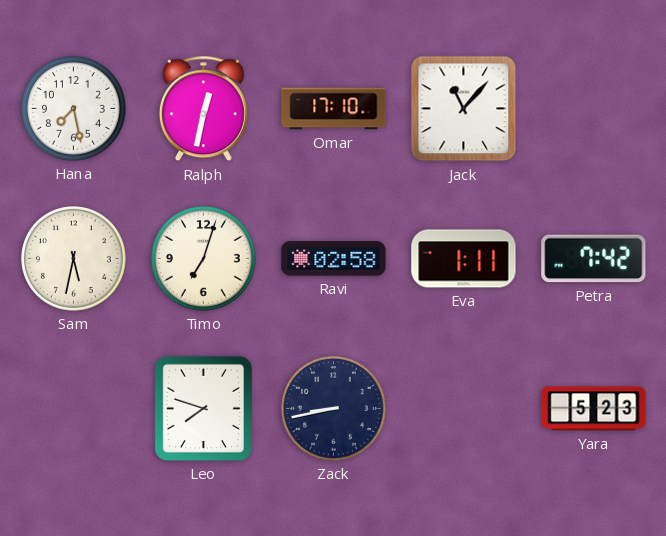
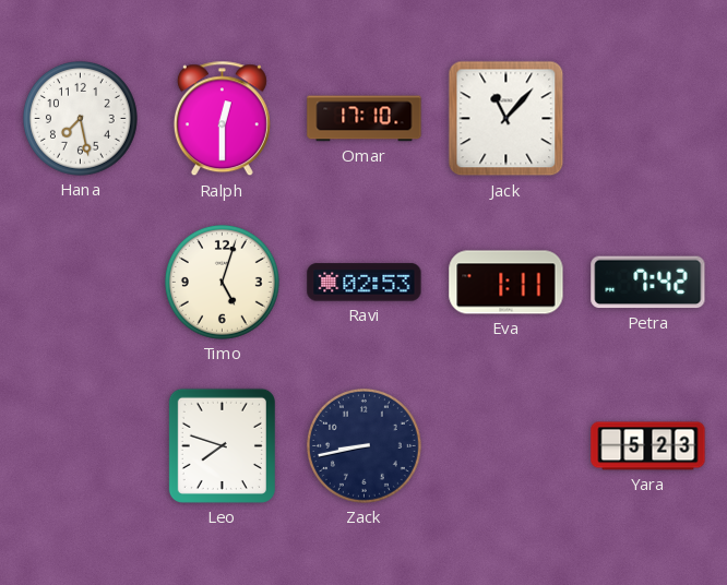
Ralph: 12:32 -> 12:30
Sam: 5:32 -> none
Timo: 7:03 -> 5:03
Ravi: 02:58 -> 02:53
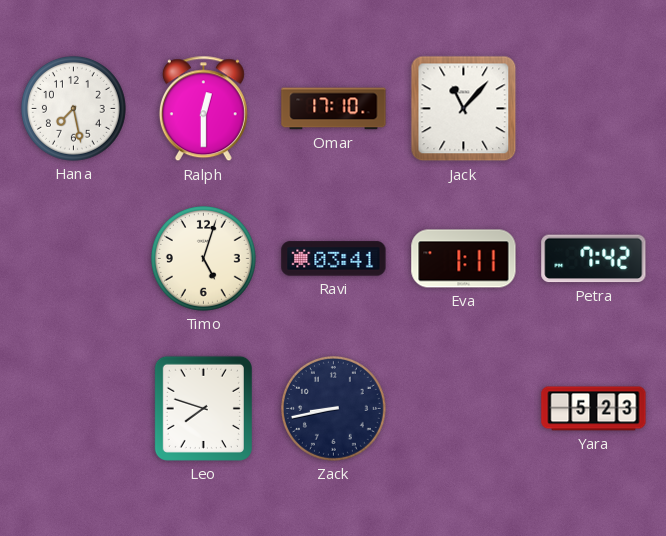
Ravi: 02:53 -> 03:41
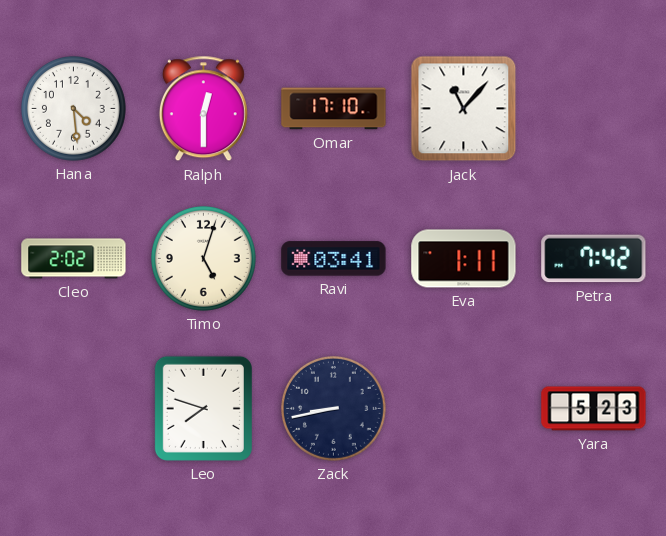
Hana: 7:28 -> 4:29
Cleo: none -> 2:02
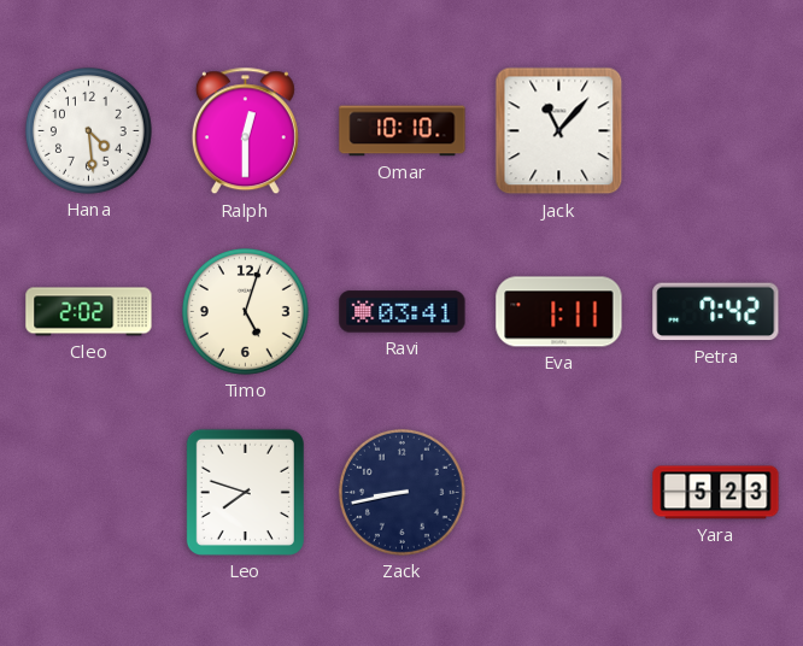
Omar: 17:10 -> 10:10
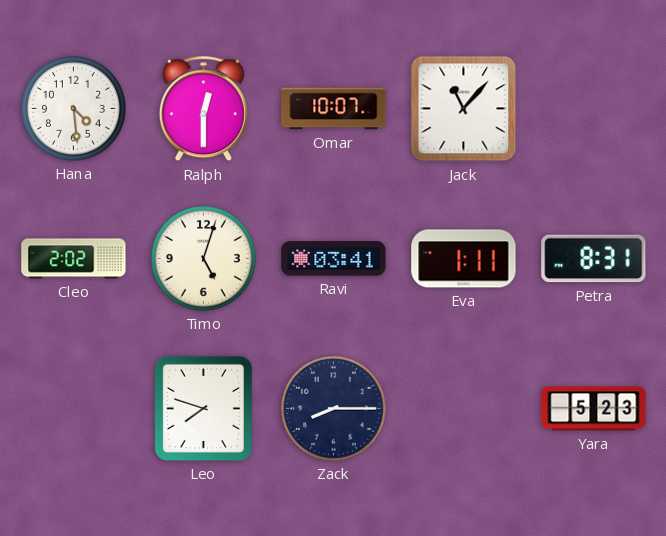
Omar: 10:10 -> 10:07
Petra: 7:42 -> 8:31
Zack: 8:43 -> 8:15
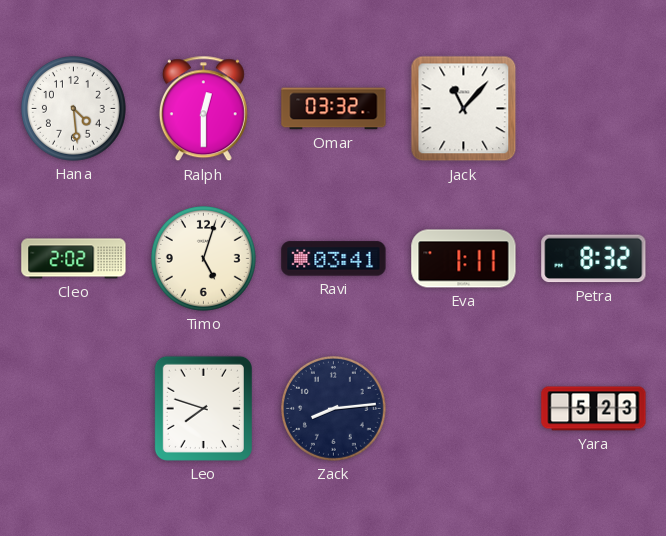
Omar: 10:07 -> 03:32
Petra: 8:31 -> 8:32
Zack: 8:15 -> 8:14
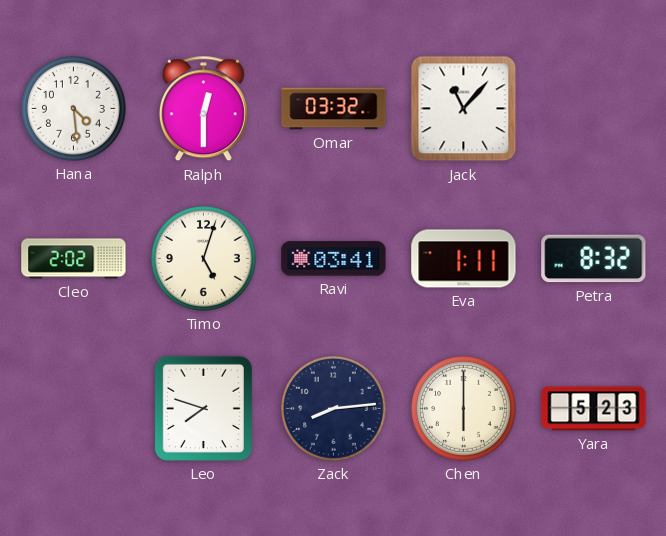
Chen: none -> 6:00
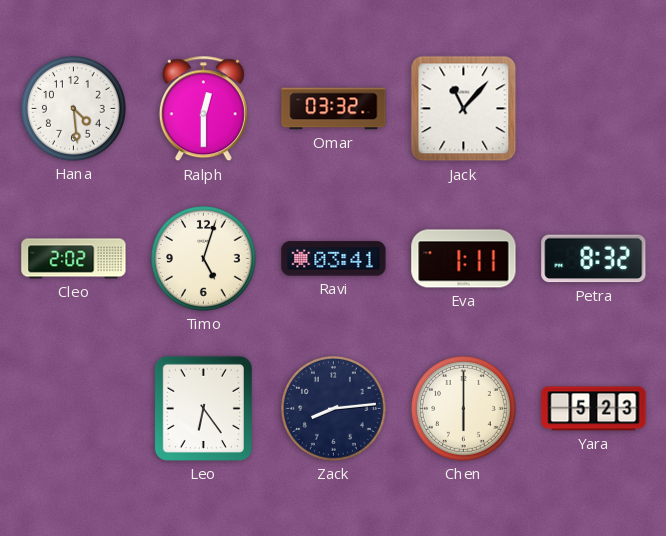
Leo: 7:48 -> 6:24
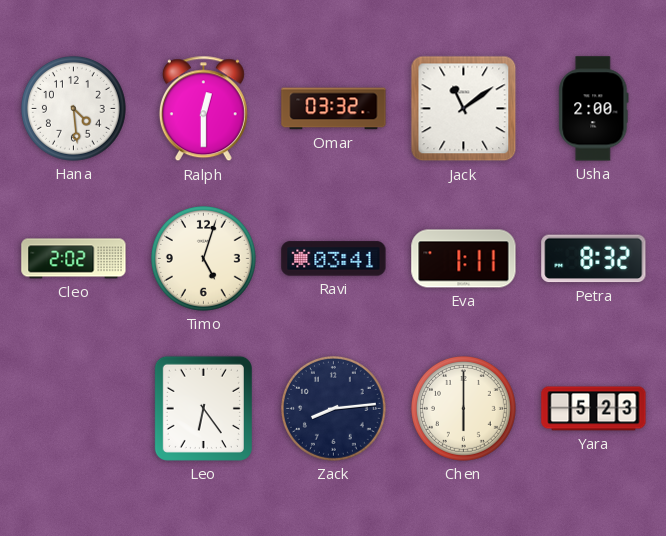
Jack: 11:07 -> 11:09
Usha: none -> 2:00
